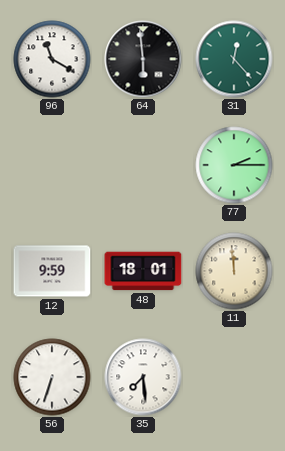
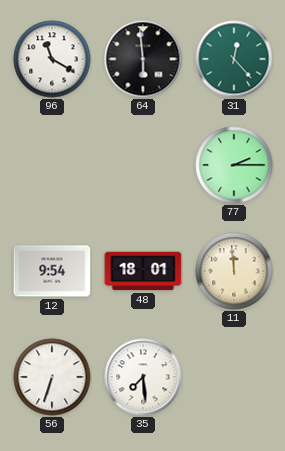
12: 9:59 -> 9:54
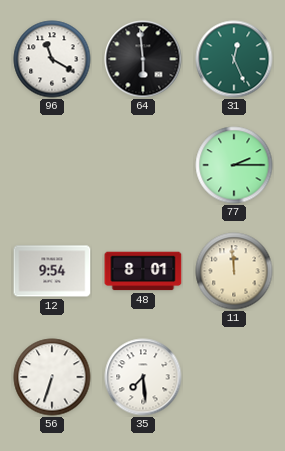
31: 12:23 -> 12:26
48: 18:01 -> 8:01
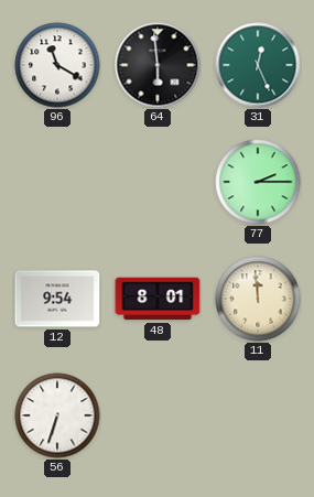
35: 7:29 -> none
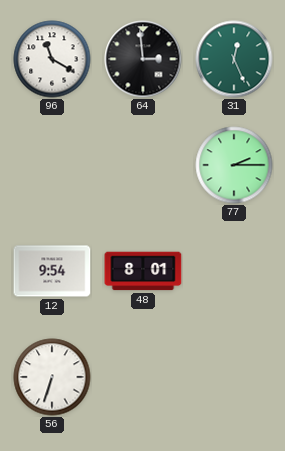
64: 5:59 -> 2:59
11: 11:59 -> none
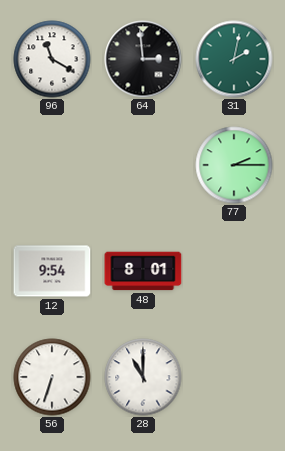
31: 12:26 -> 2:02
28: none -> 11:00
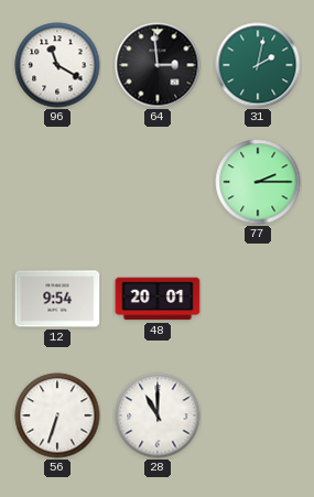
48: 8:01 -> 20:01
